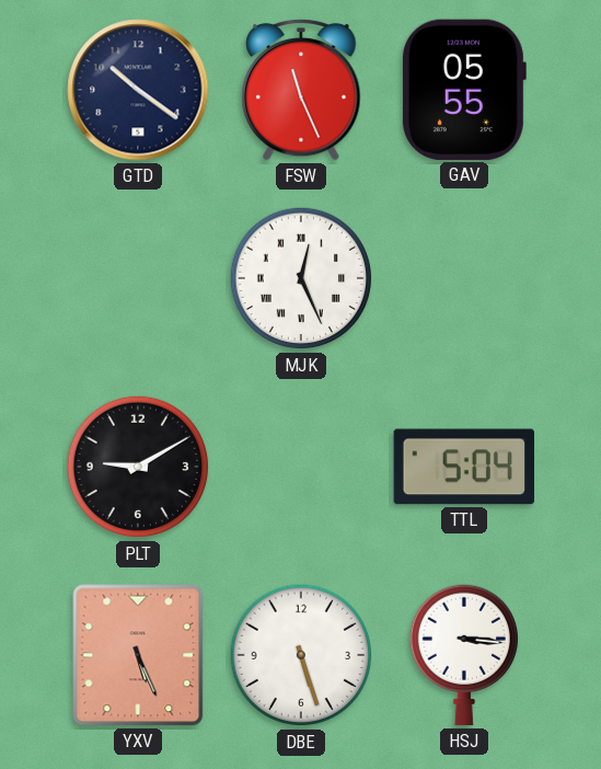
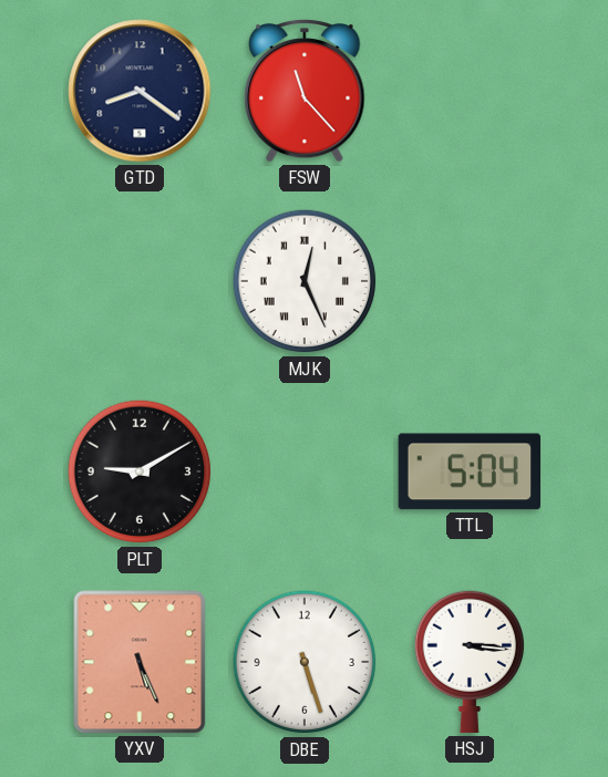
GTD: 10:21 -> 8:21
FSW: 11:26 -> 11:23
GAV: 05:55 -> none
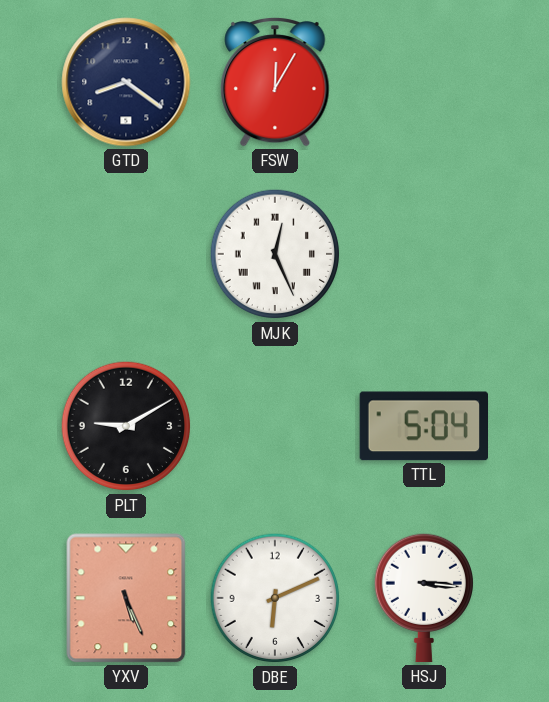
FSW: 11:23 -> 12:05
DBE: 5:27 -> 6:11
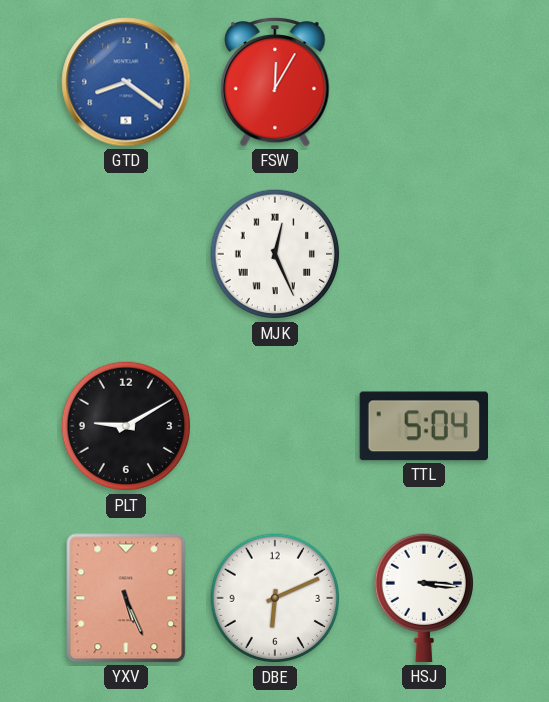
GTD dial: navy -> blue
